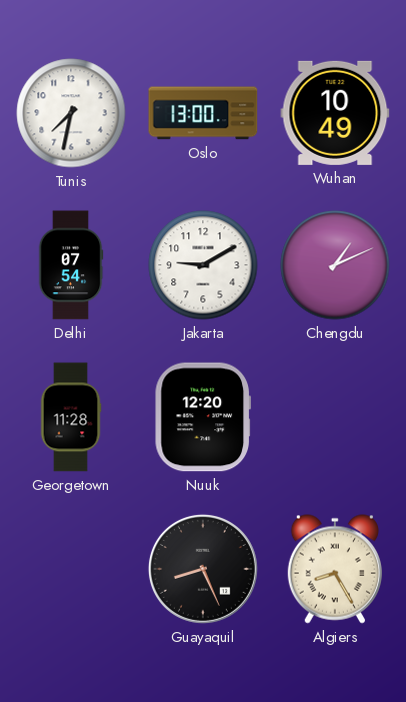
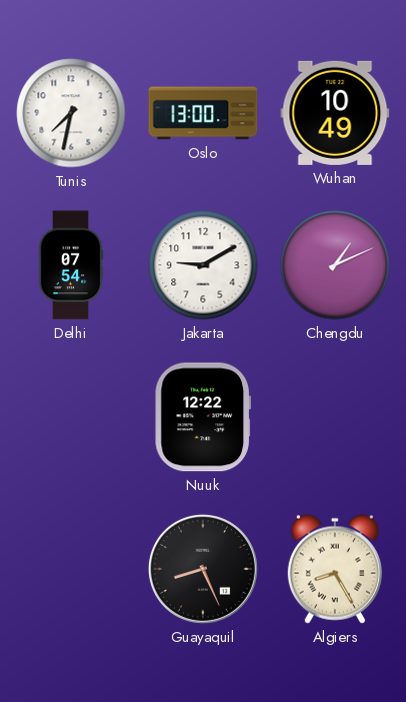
Georgetown: 11:28 -> none
Nuuk: 12:20 -> 12:22
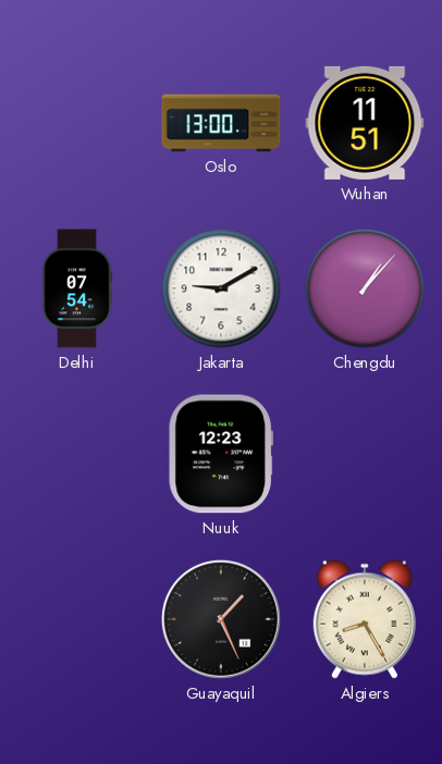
Tunis: 7:32 -> none
Wuhan: 10:49 -> 11:51
Chengdu: 1:11 -> 1:07
Nuuk: 12:22 -> 12:23
Guayaquil: 8:26 -> 1:26
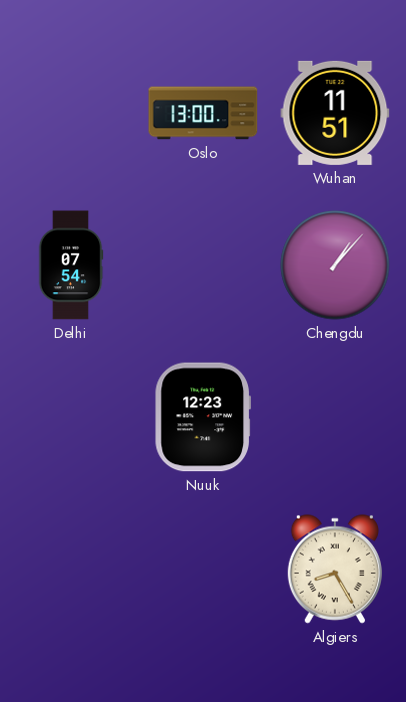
Jakarta: 9:10 -> none
Guayaquil: 1:26 -> none
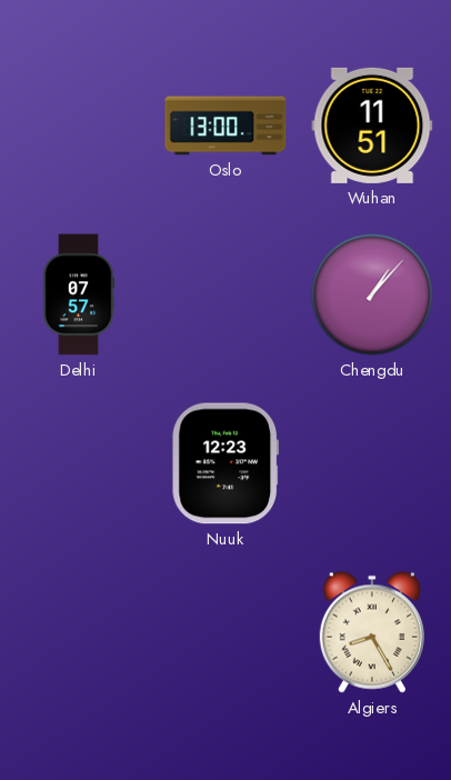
Delhi: 07:54 -> 07:57
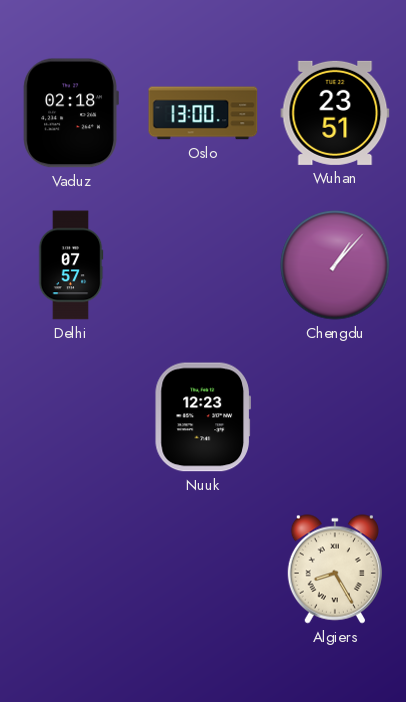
Vaduz: none -> 02:18
Wuhan: 11:51 -> 23:51
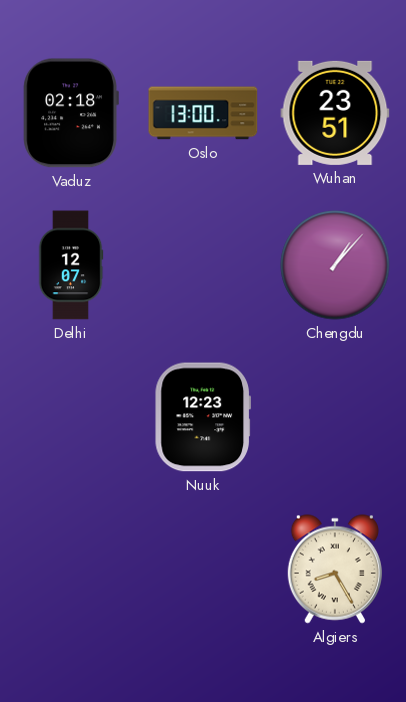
Delhi: 07:57 -> 12:07
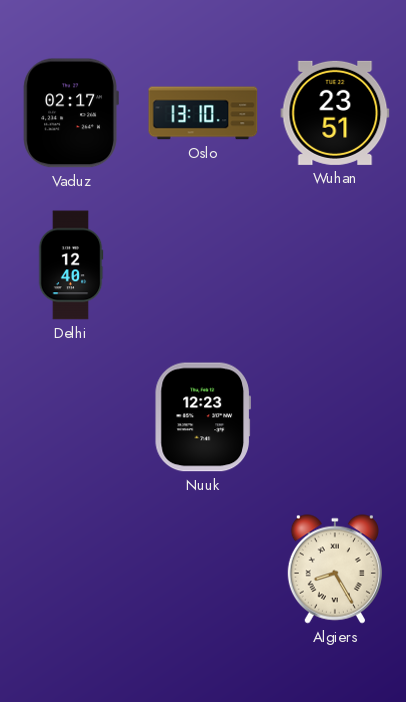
Vaduz: 02:18 -> 02:17
Oslo: 13:00 -> 13:10
Delhi: 12:07 -> 12:40
Chengdu: 1:07 -> none
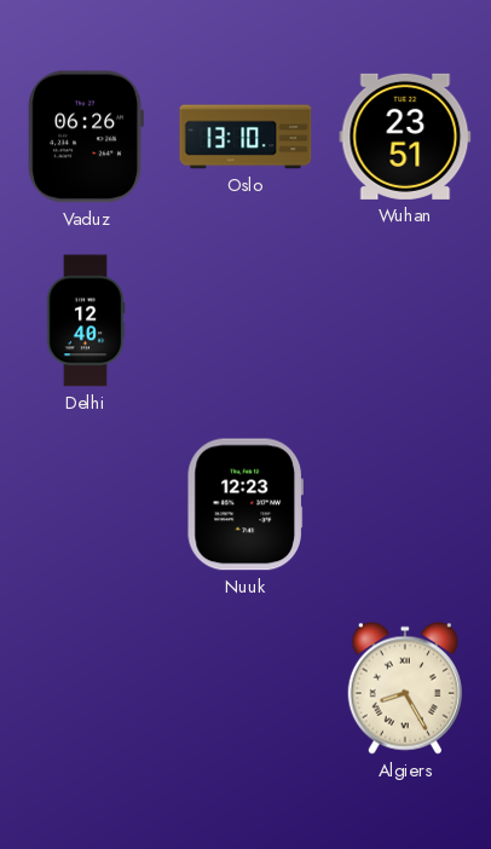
Vaduz: 02:17 -> 06:26
